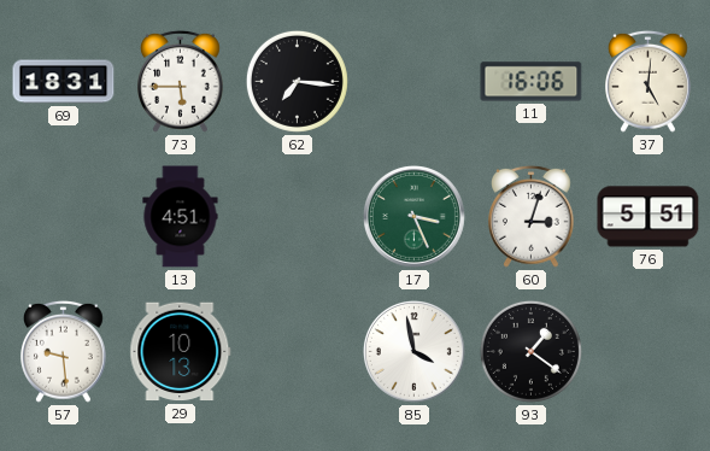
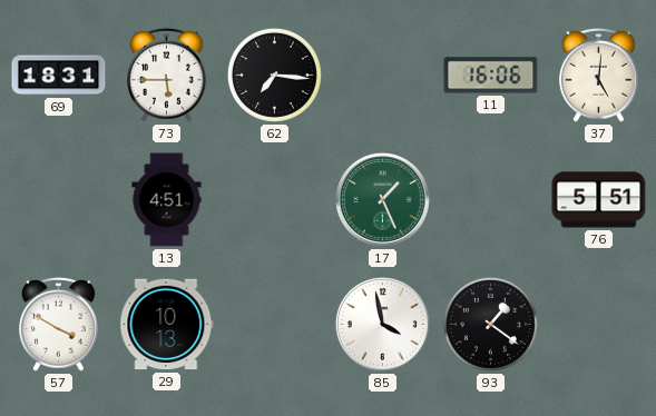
17: 3:26 -> 1:26
60: 3:03 -> none
57: 9:29 -> 3:50
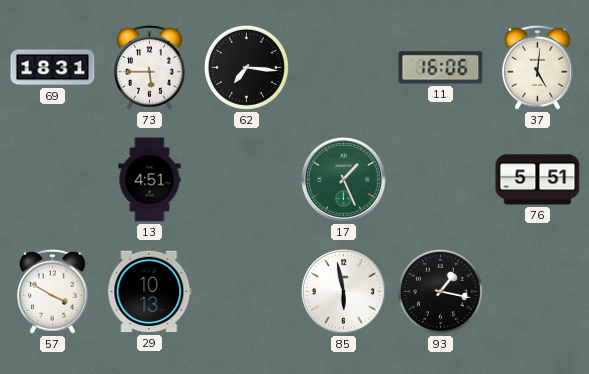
85: 3:58 -> 5:58
93: 1:21 -> 1:17
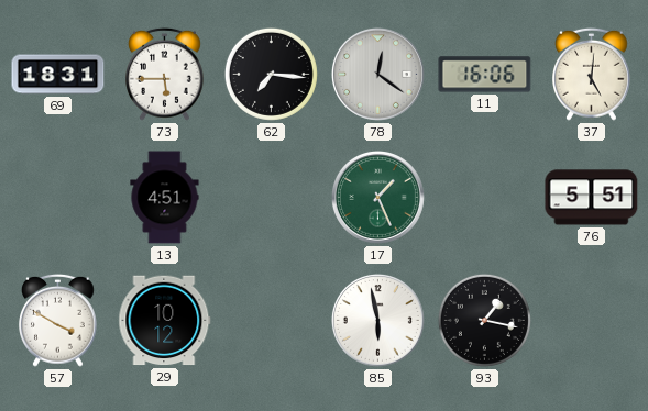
78: none -> 12:21
29: 10:13 -> 10:12
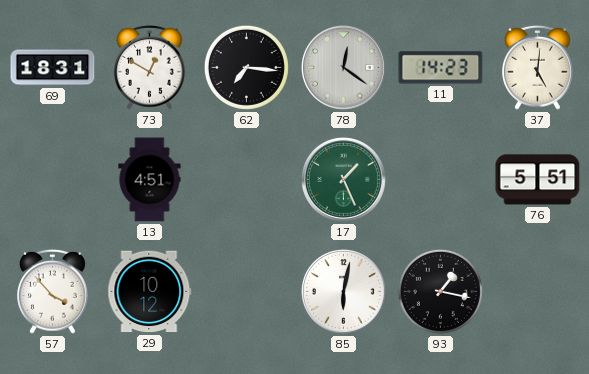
73: 5:45 -> 12:50
11: 16:06 -> 14:23
57: 3:50 -> 3:53
85: 5:58 -> 6:02
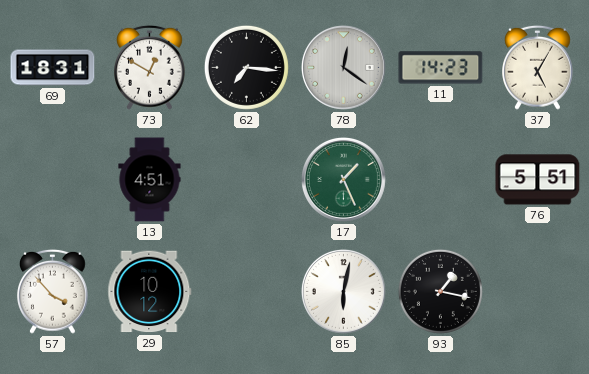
37: 5:01 -> 5:05
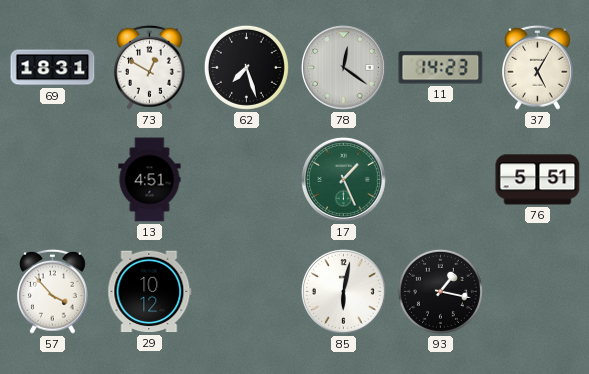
62: 7:16 -> 7:27
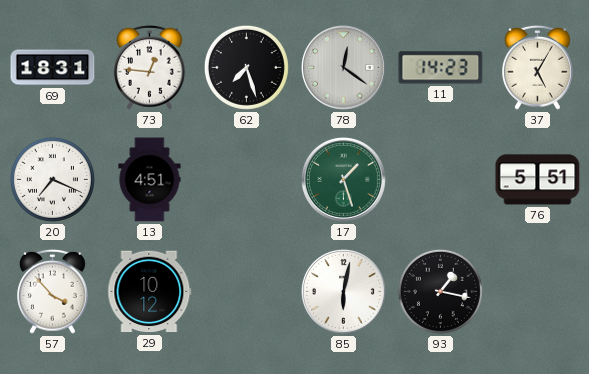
73: 12:50 -> 12:46
20: none -> 7:19
17: 1:26 -> 1:27
